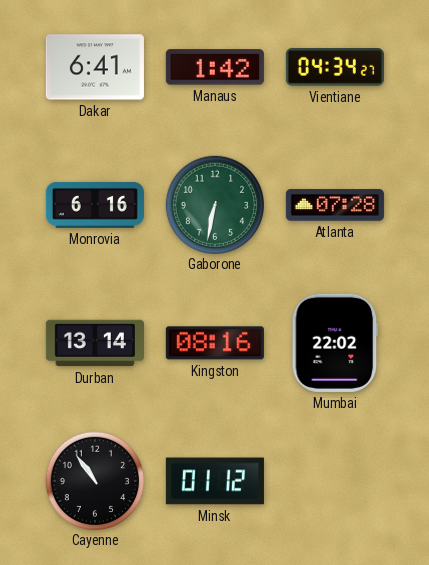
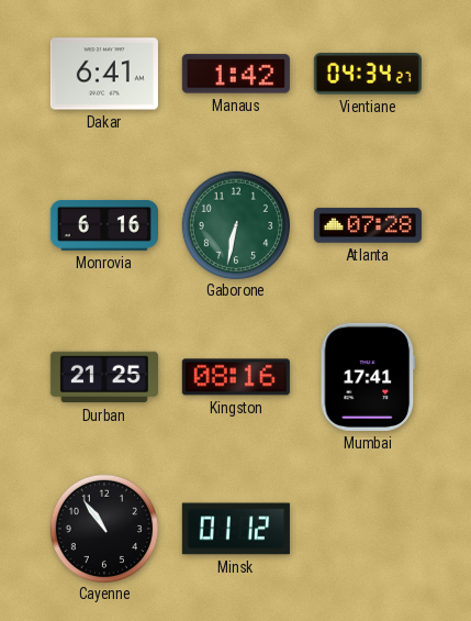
Durban: 13:14 -> 21:25
Mumbai: 22:02 -> 17:41
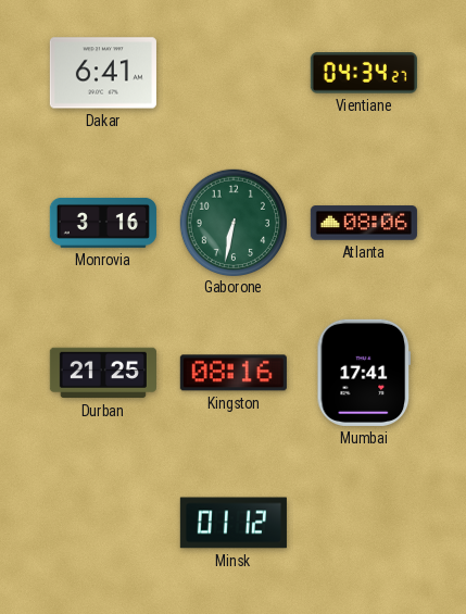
Manaus: 1:42 -> none
Monrovia: 6:16 -> 3:16
Atlanta: 07:28 -> 08:06
Cayenne: 10:54 -> none
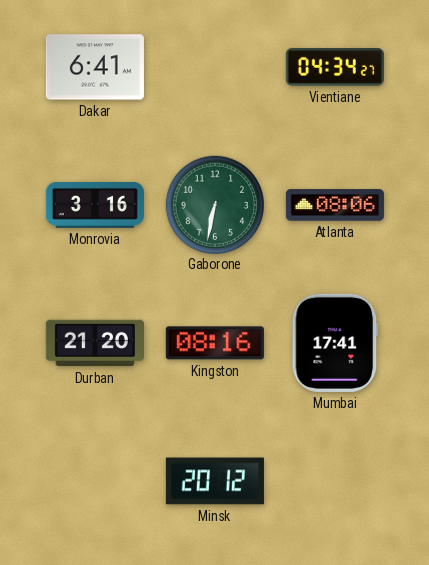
Durban: 21:25 -> 21:20
Minsk: 01:12 -> 20:12
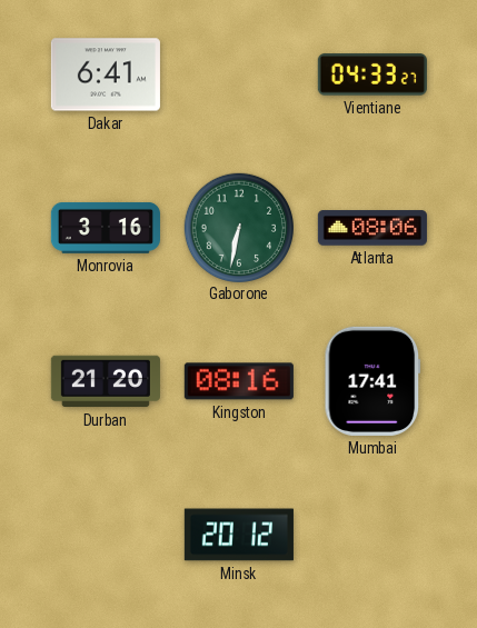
Vientiane: 04:34 -> 04:33
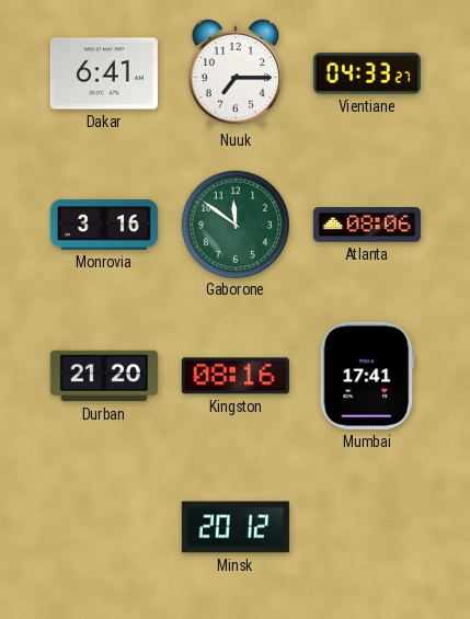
Nuuk: none -> 7:15
Gaborone: 6:32 -> 11:51
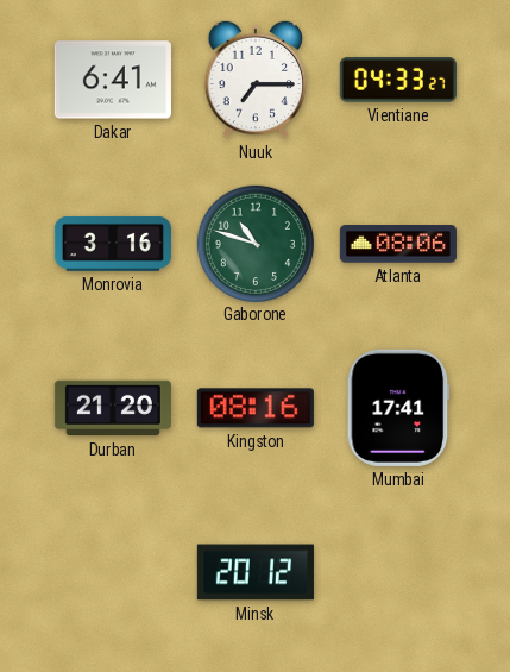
Gaborone: 11:51 -> 10:48
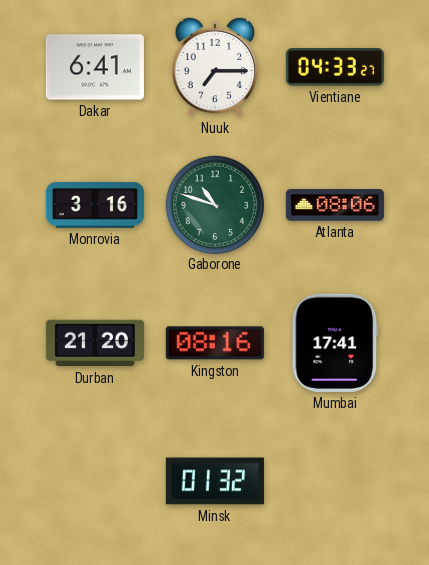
Minsk: 20:12 -> 01:32
